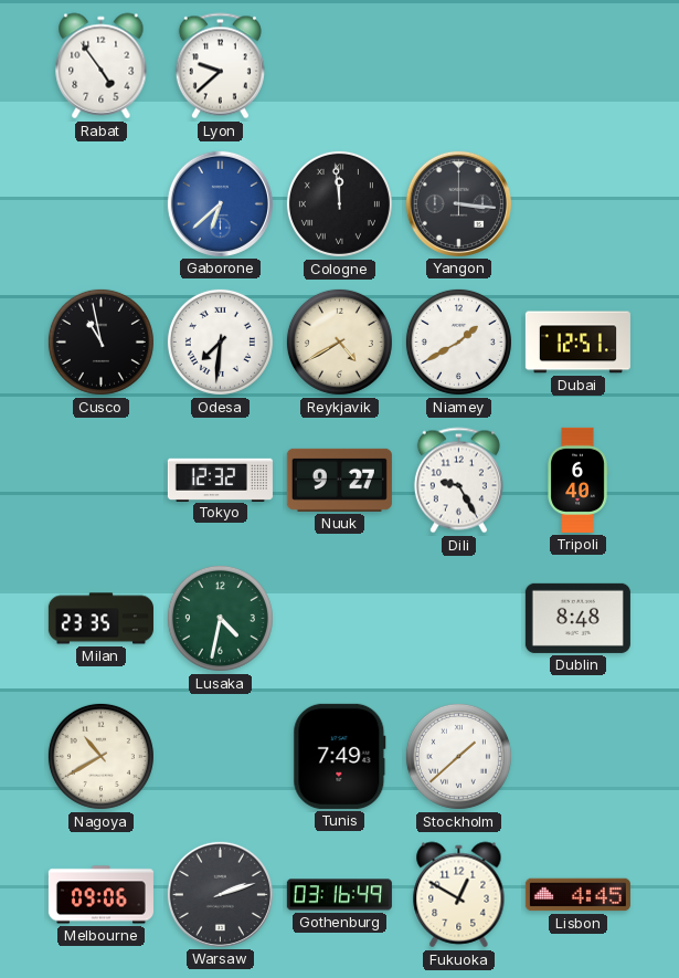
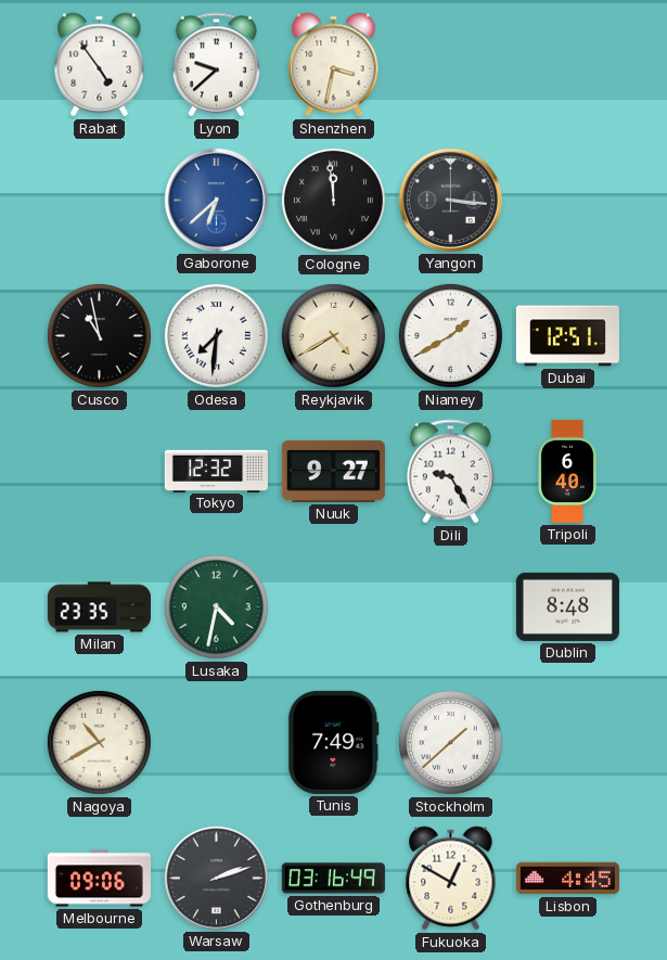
Shenzhen: none -> 3:32
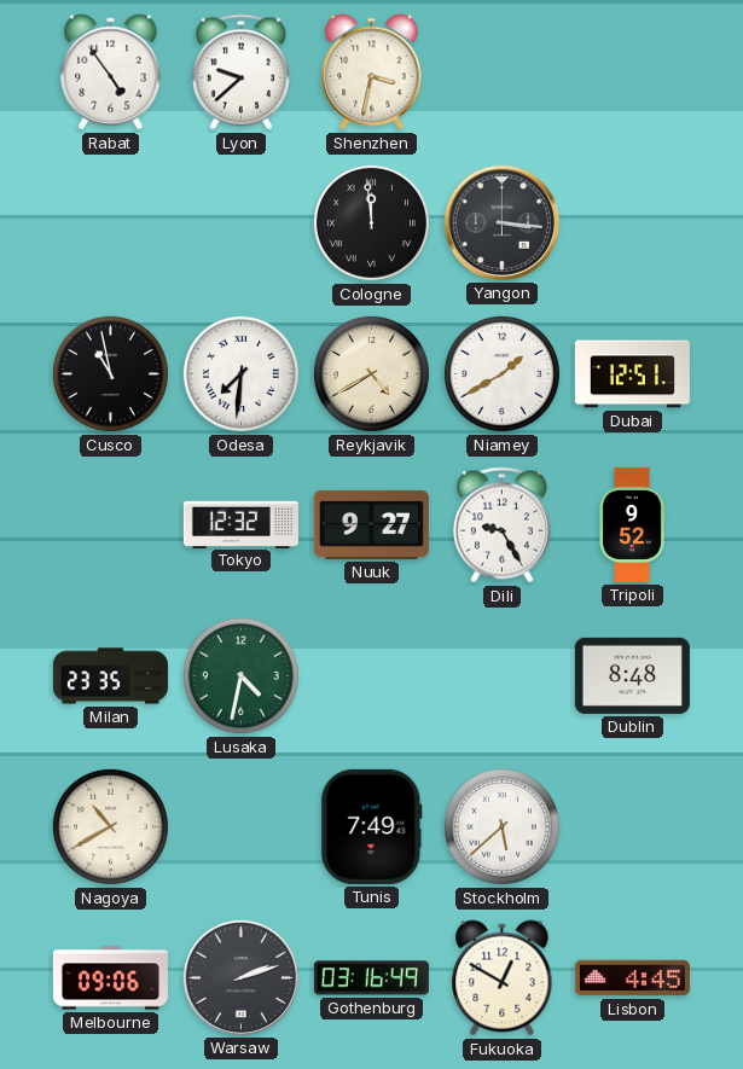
Gaborone: 6:38 -> none
Tripoli: 6:40 -> 9:52
Stockholm: 1:38 -> 5:38
